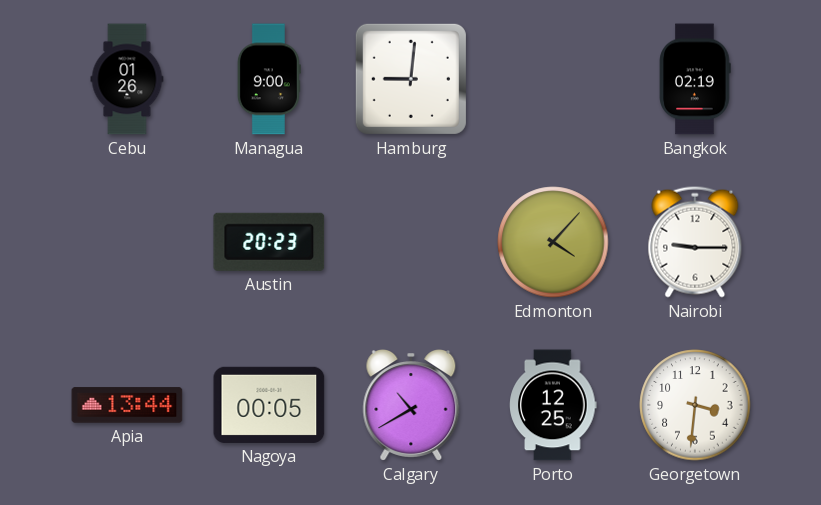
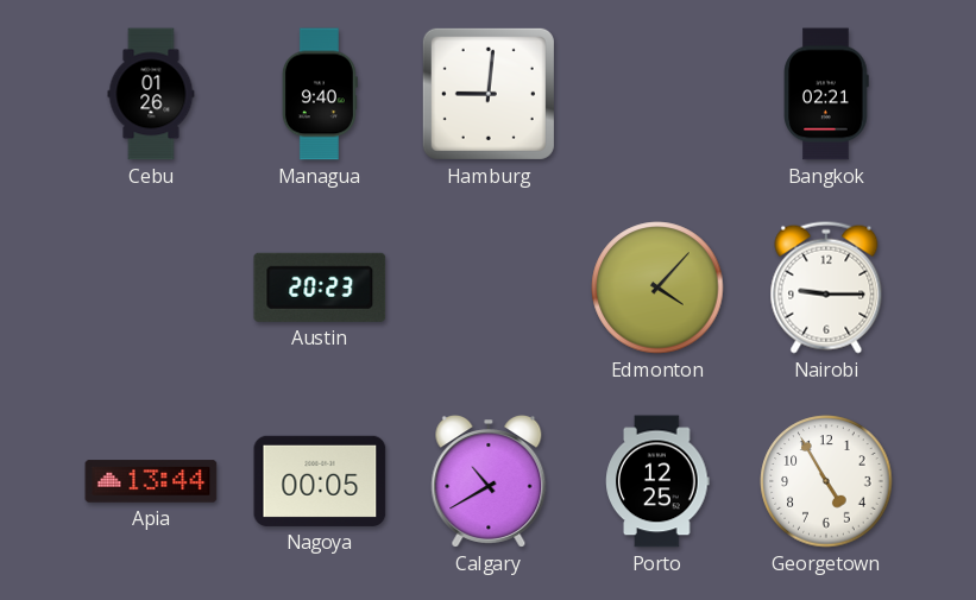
Managua: 9:00 -> 9:40
Bangkok: 02:19 -> 02:21
Georgetown: 3:31 -> 4:55
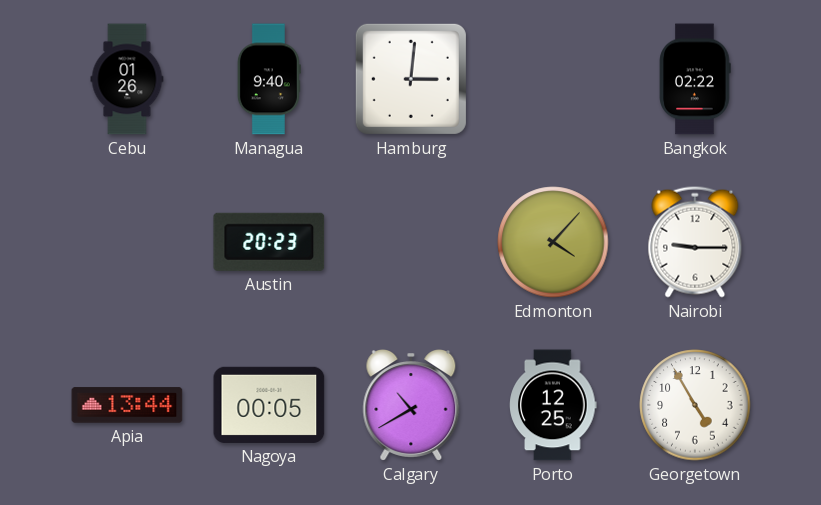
Hamburg: 9:01 -> 3:01
Bangkok: 02:21 -> 02:22
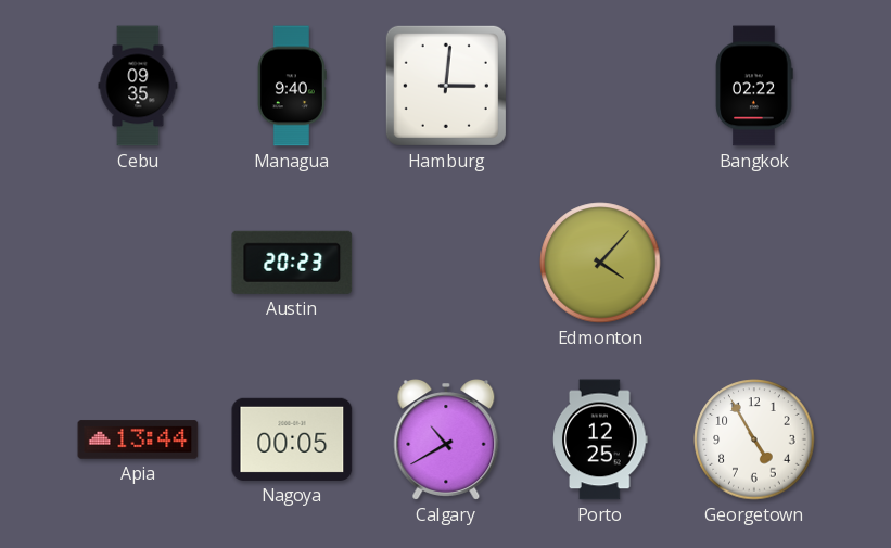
Cebu: 01:26 -> 09:35
Nairobi: 9:15 -> none
